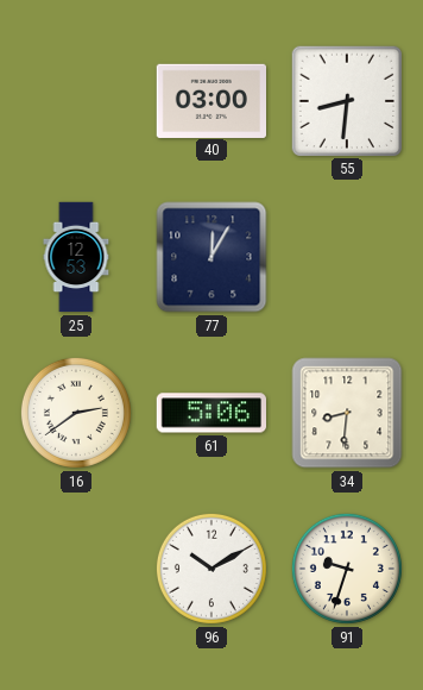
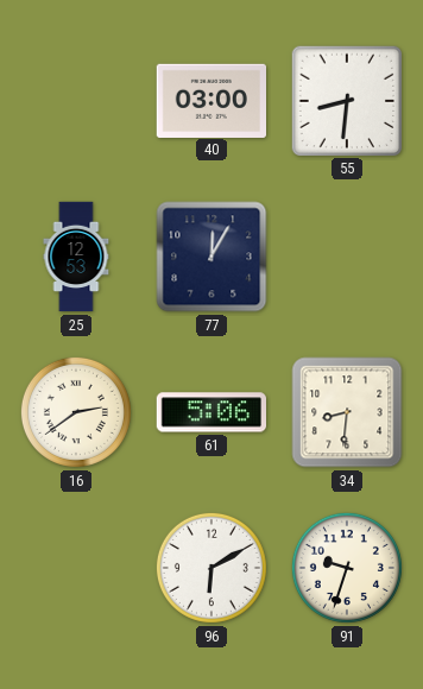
96: 10:10 -> 6:10
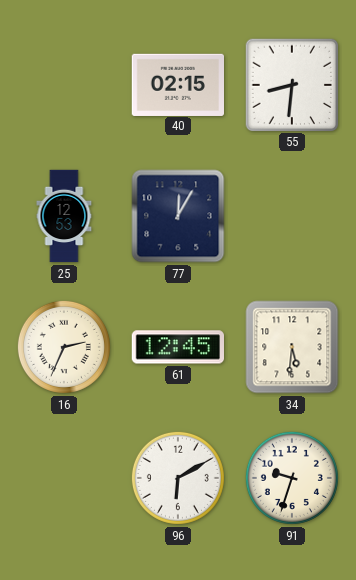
40: 03:00 -> 02:15
16: 2:39 -> 2:34
61: 5:06 -> 12:45
34: 8:31 -> 5:31
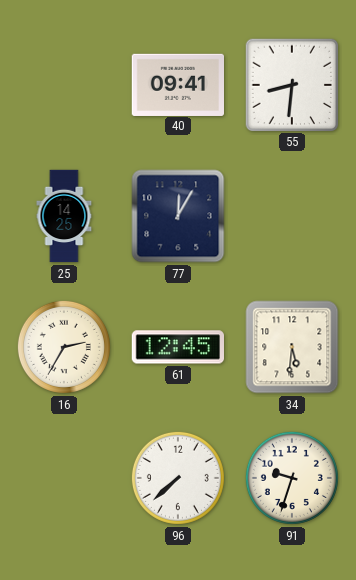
40: 02:15 -> 09:41
25: 12:53 -> 14:25
16: 2:34 -> 2:35
96: 6:10 -> 7:38
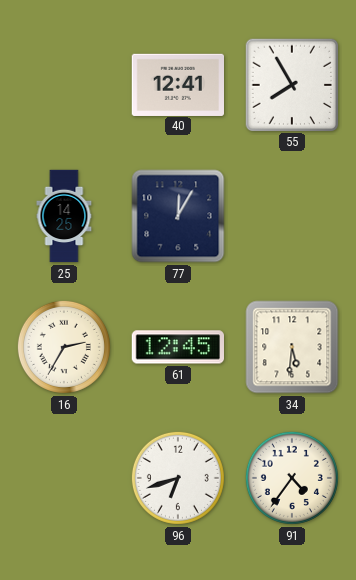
40: 09:41 -> 12:41
55: 8:31 -> 7:55
96: 7:38 -> 6:42
91: 9:33 -> 4:36
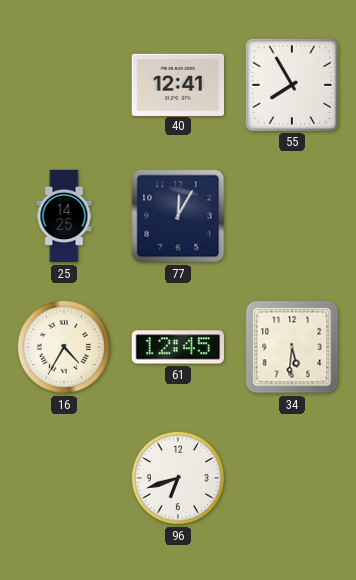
16: 2:35 -> 4:35
91: 4:36 -> none
